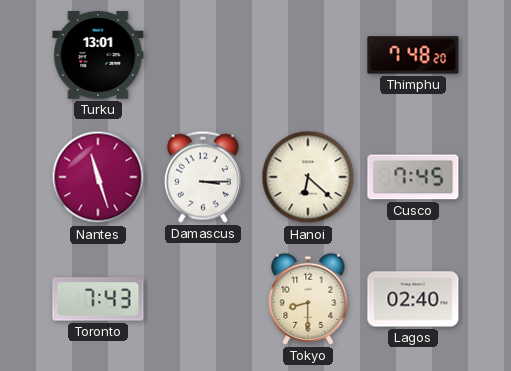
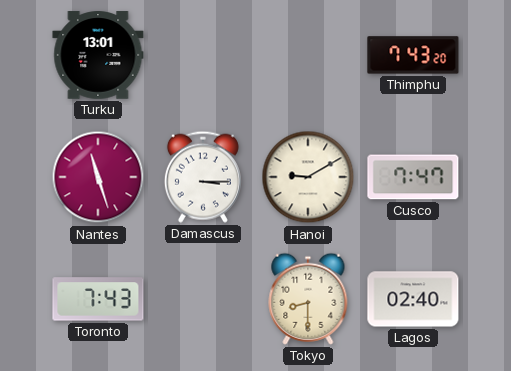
Thimphu: 7:48 -> 7:43
Hanoi: 6:22 -> 9:10
Cusco: 7:45 -> 7:47
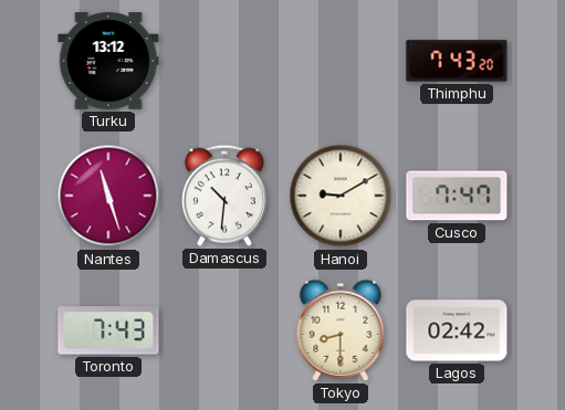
Turku: 13:01 -> 13:12
Damascus: 3:15 -> 10:31
Lagos: 02:40 -> 02:42
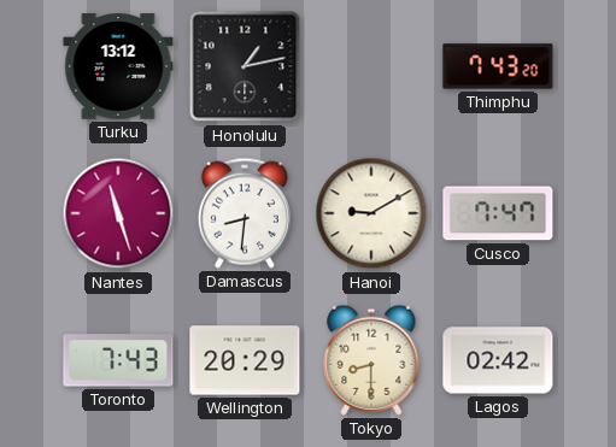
Honolulu: none -> 1:13
Damascus: 10:31 -> 8:31
Wellington: none -> 20:29
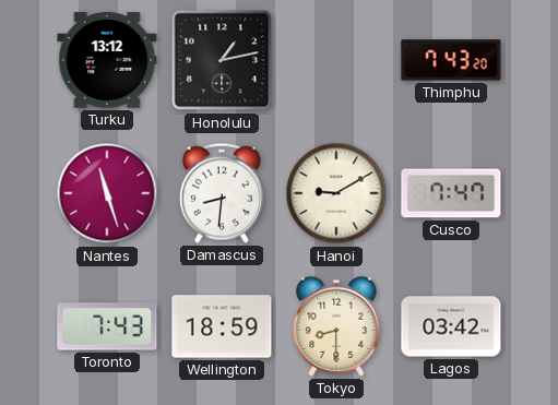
Wellington: 20:29 -> 18:59
Lagos: 02:42 -> 03:42
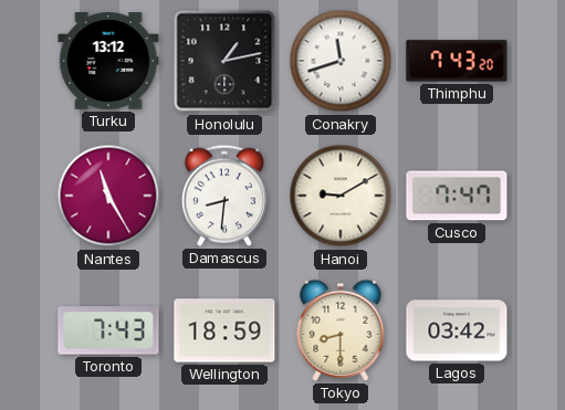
Conakry: none -> 11:42
Nantes: 11:27 -> 11:25
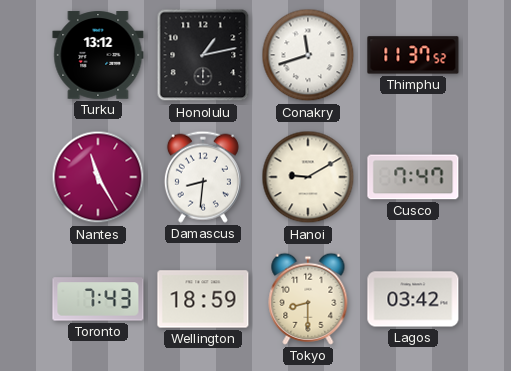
Thimphu: 7:43 -> 11:37
